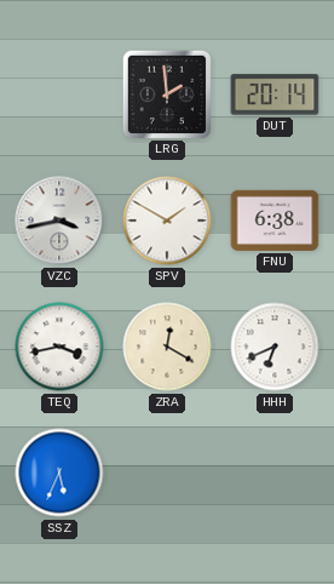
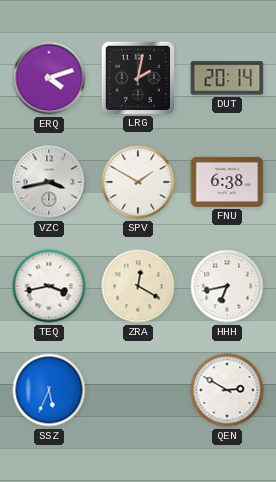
ERQ: none -> 4:12
LRG: 1:59 -> 2:02
HHH: 6:41 -> 6:43
QEN: none -> 2:50
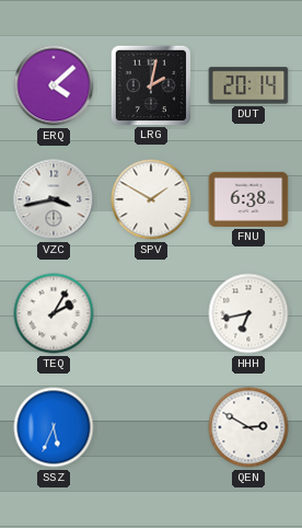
ERQ: 4:12 -> 4:08
TEQ: 3:43 -> 2:05
ZRA: 12:20 -> none
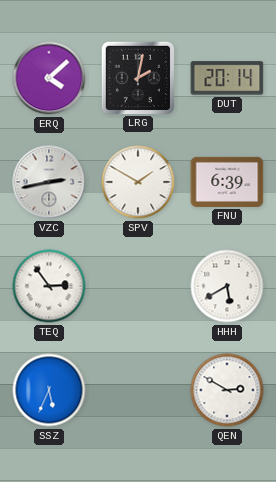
VZC: 3:43 -> 2:43
FNU: 6:38 -> 6:39
TEQ: 2:05 -> 2:54
HHH: 6:43 -> 5:40
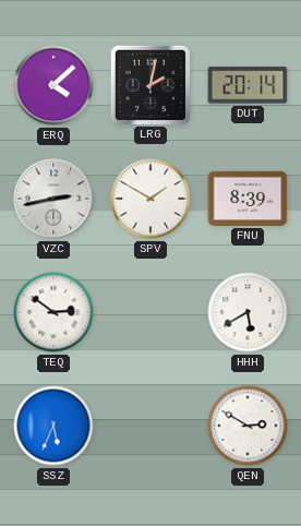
FNU: 6:39 -> 8:39
TEQ: 2:54 -> 2:51
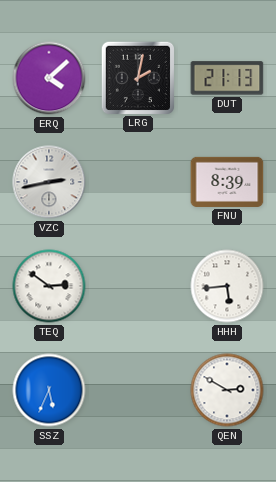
DUT: 20:14 -> 21:13
SPV: 1:50 -> none
HHH: 5:40 -> 5:44
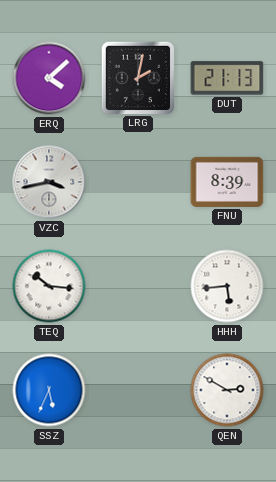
VZC: 2:43 -> 3:43
TEQ: 2:51 -> 10:16
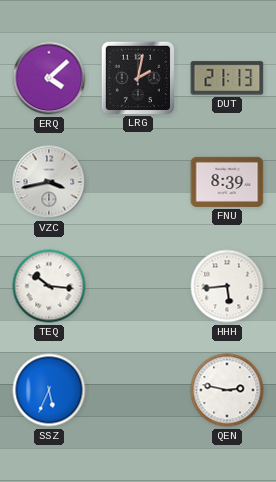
QEN: 2:50 -> 2:47
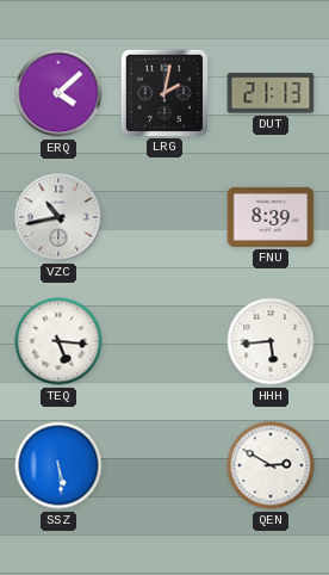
VZC: 3:43 -> 10:43
TEQ: 10:16 -> 5:16
SSZ: 5:34 -> 5:29
QEN: 2:47 -> 2:50
